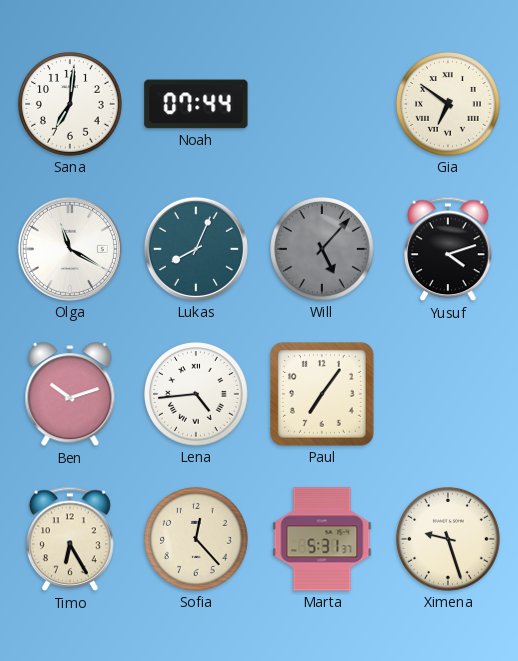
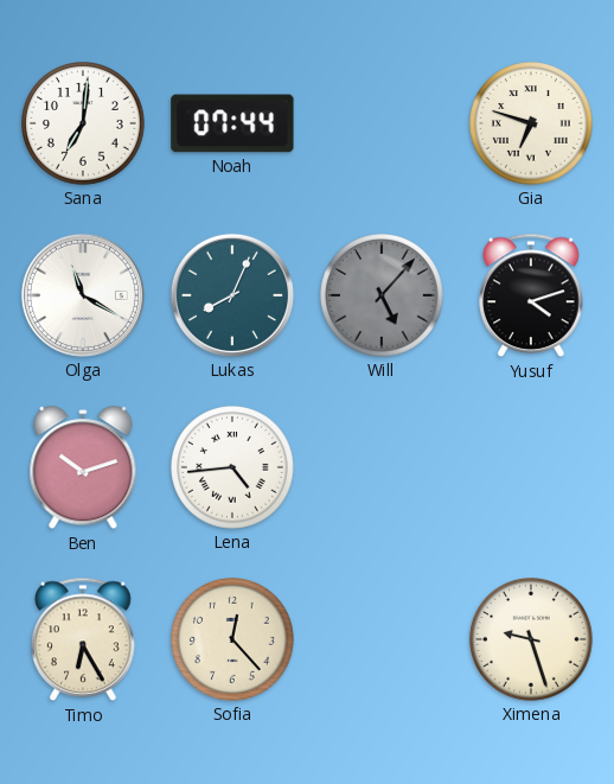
Gia: 6:51 -> 6:48
Paul: 7:06 -> none
Marta: 5:31 -> none
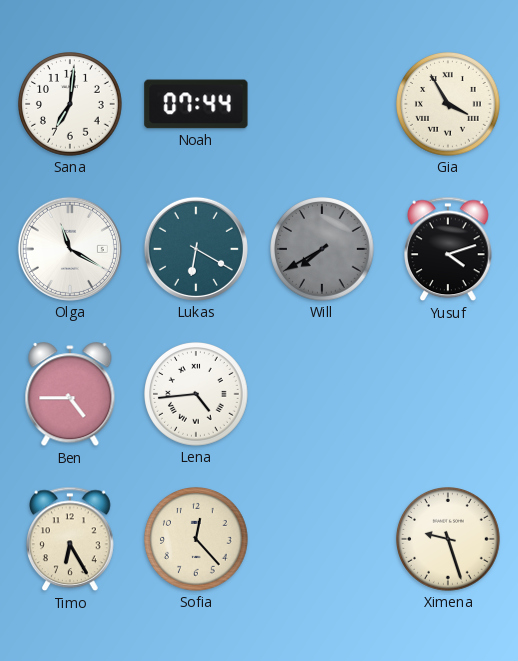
Gia: 6:48 -> 3:55
Lukas: 8:04 -> 6:20
Will: 5:07 -> 7:40
Ben: 10:12 -> 4:45
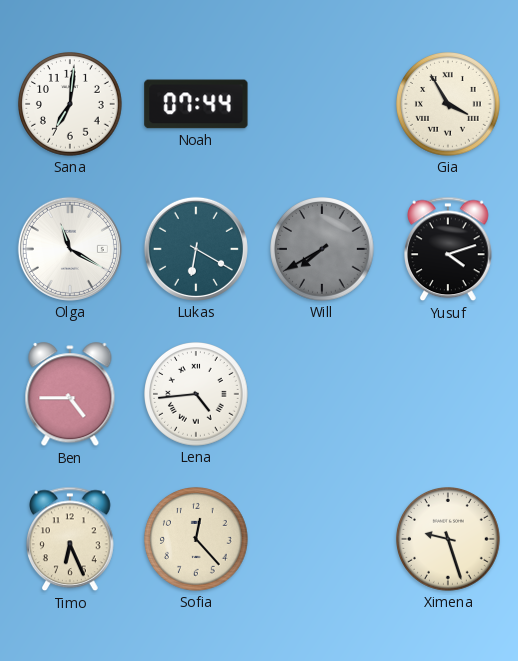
Timo: 6:25 -> 6:26
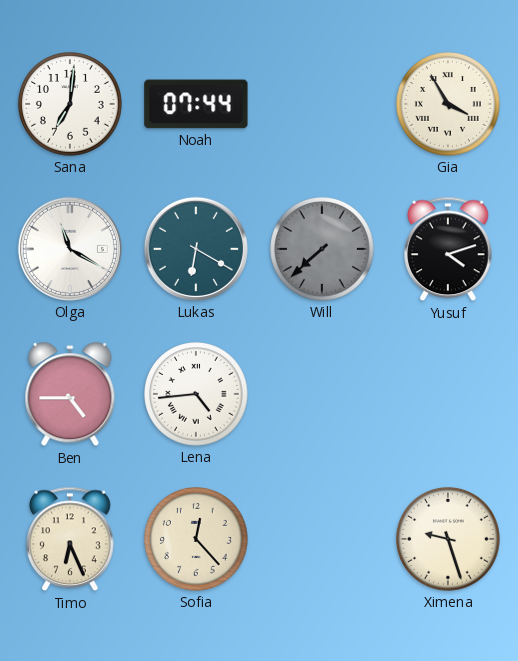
Will: 7:40 -> 7:38
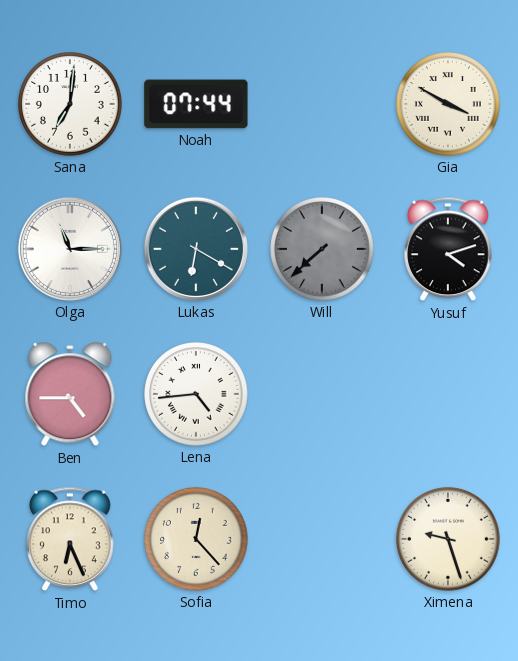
Gia: 3:55 -> 3:50
Olga: 11:20 -> 11:15
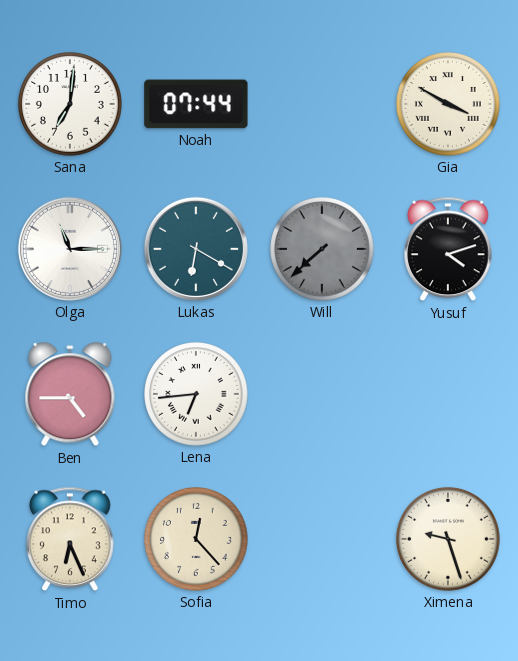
Lena: 4:44 -> 6:44
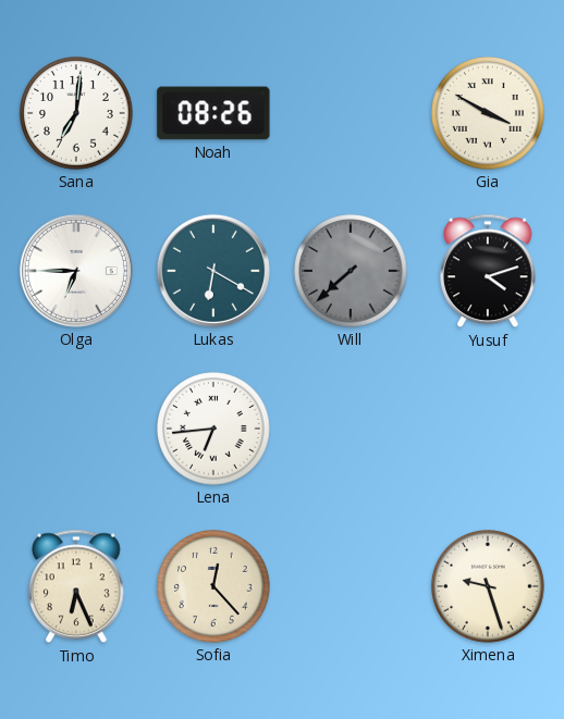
Noah: 07:44 -> 08:26
Olga: 11:15 -> 6:45
Ben: 4:45 -> none
